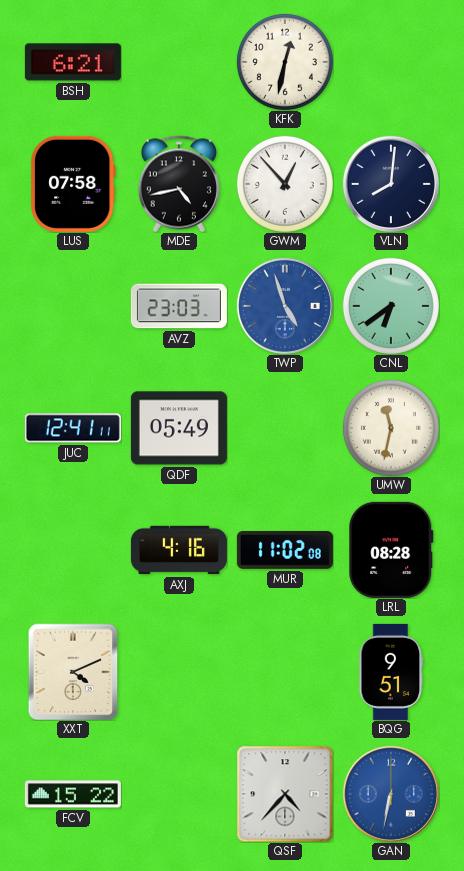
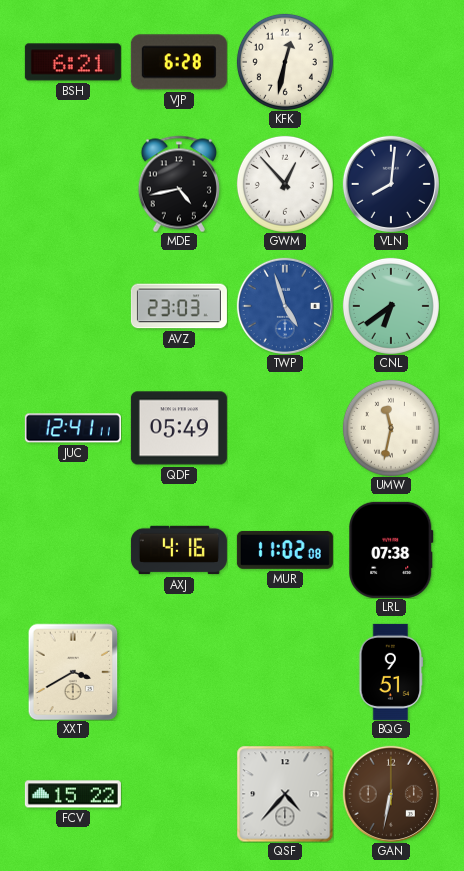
VJP: none -> 6:28
LUS: 07:58 -> none
LRL: 08:28 -> 07:38
XXT: 4:11 -> 3:40
GAN dial: blue -> brown
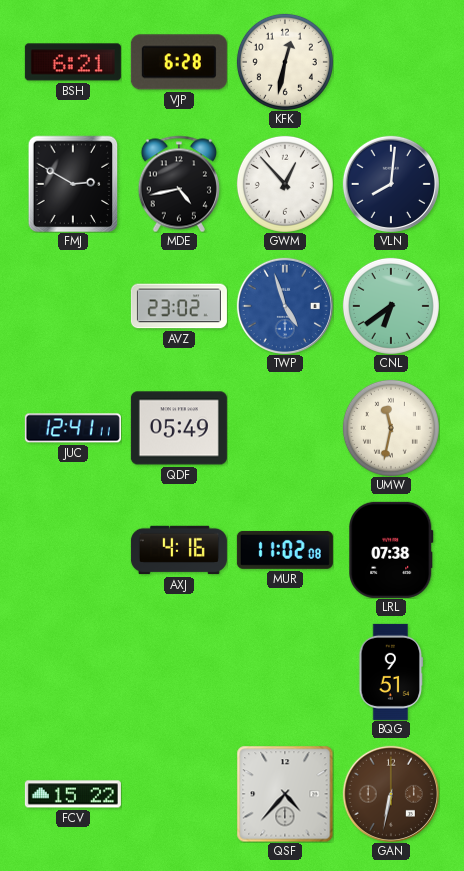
FMJ: none -> 2:50
AVZ: 23:03 -> 23:02
XXT: 3:40 -> none
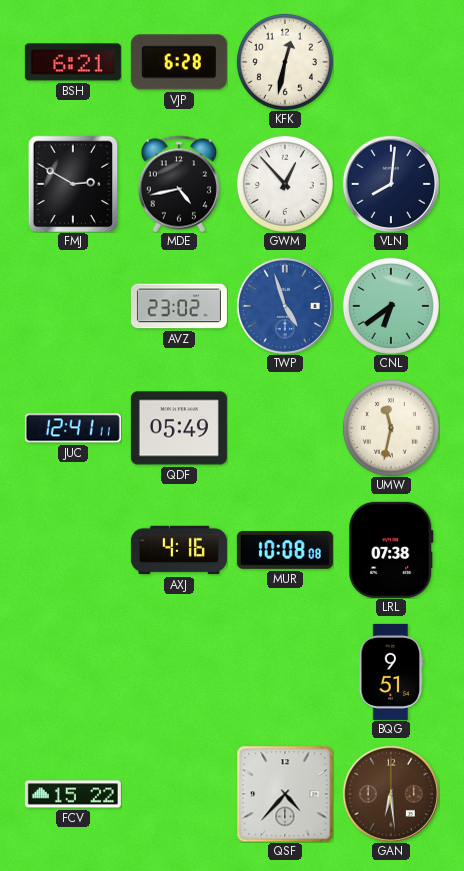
MUR: 11:02 -> 10:08
GAN: 6:32 -> 6:29
